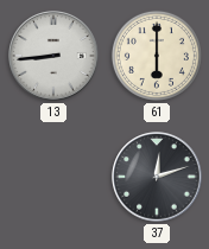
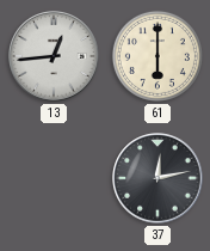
13: 8:44 -> 12:44
37: 12:12 -> 12:13
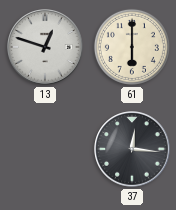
13: 12:44 -> 12:48
37: 12:13 -> 12:16
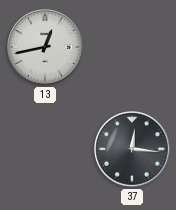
13: 12:48 -> 12:43
61: 6:00 -> none
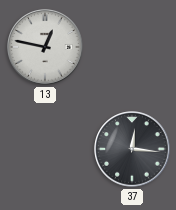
13: 12:43 -> 12:47
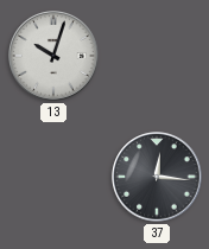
13: 12:47 -> 10:03
